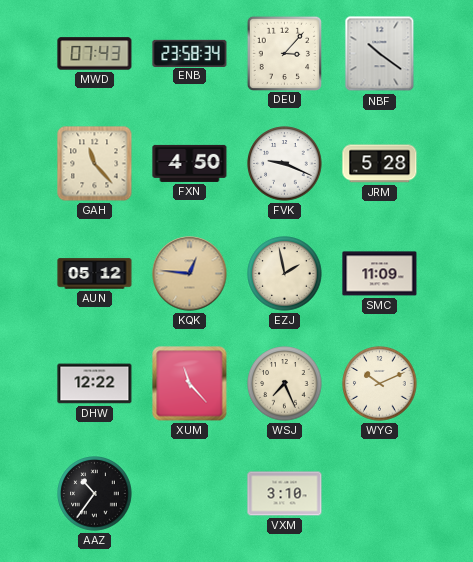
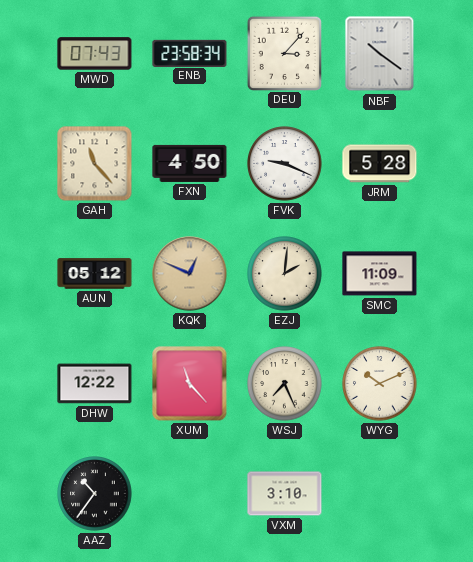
KQK: 12:46 -> 12:49
EZJ: 1:58 -> 2:01
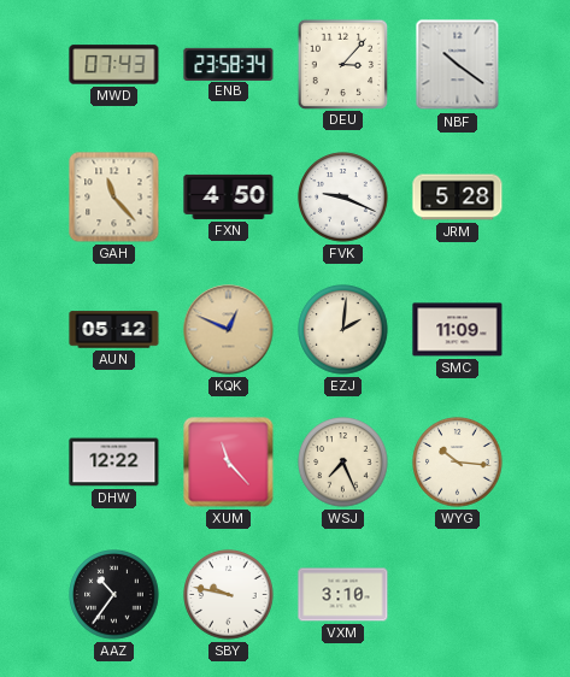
WYG: 10:11 -> 10:16
SBY: none -> 9:47
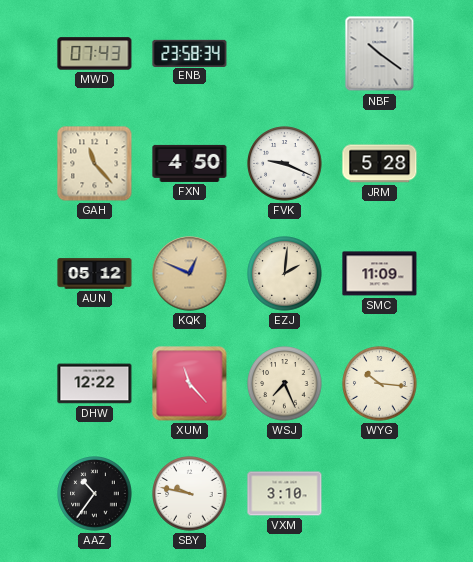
DEU: 3:07 -> none
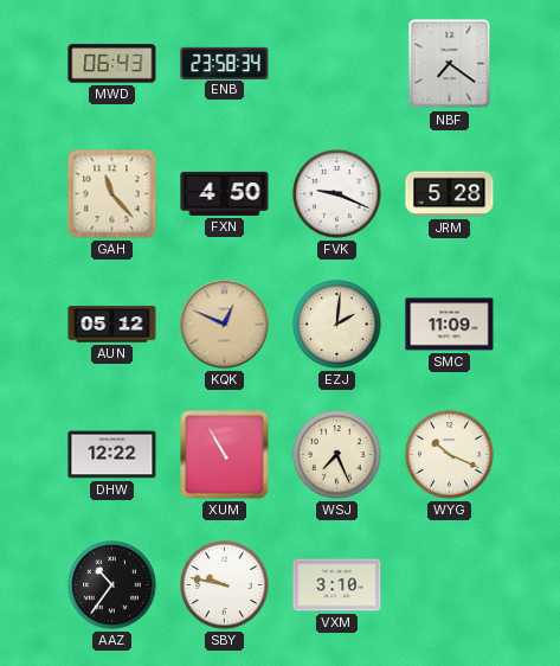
MWD: 07:43 -> 06:43
NBF: 10:21 -> 7:21
XUM: 11:23 -> 10:55
WYG: 10:16 -> 10:19
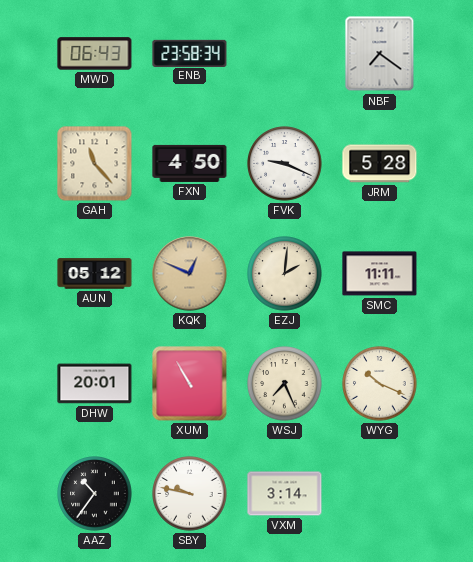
SMC: 11:09 -> 11:11
DHW: 12:22 -> 20:01
VXM: 3:10 -> 3:14
